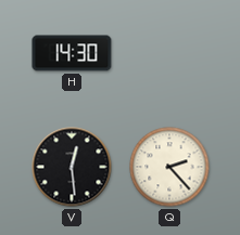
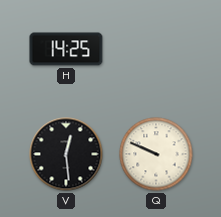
H: 14:30 -> 14:25
Q: 2:23 -> 9:49
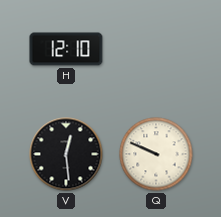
H: 14:25 -> 12:10
